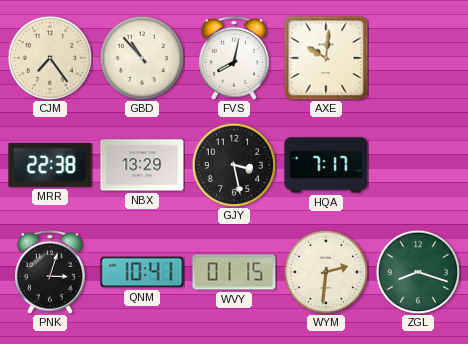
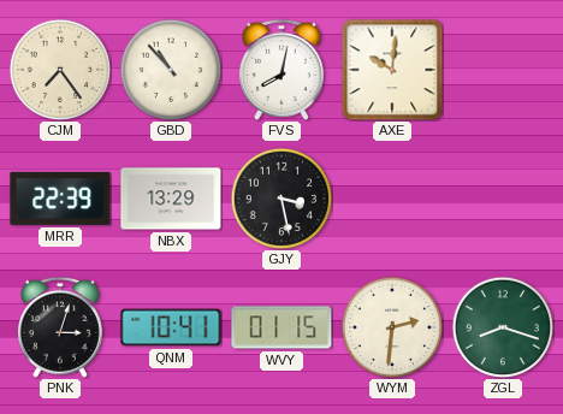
MRR: 22:38 -> 22:39
HQA: 7:17 -> none
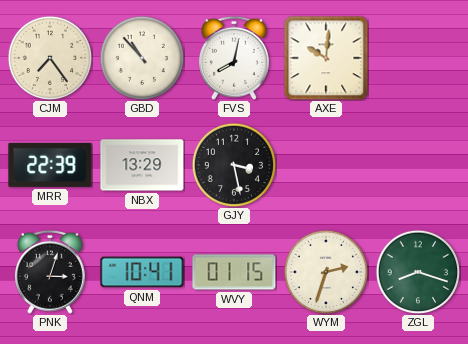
WYM: 2:31 -> 2:33
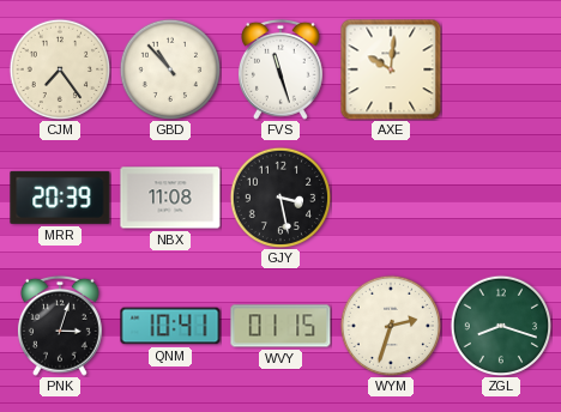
FVS: 8:02 -> 11:27
MRR: 22:39 -> 20:39
NBX: 13:29 -> 11:08
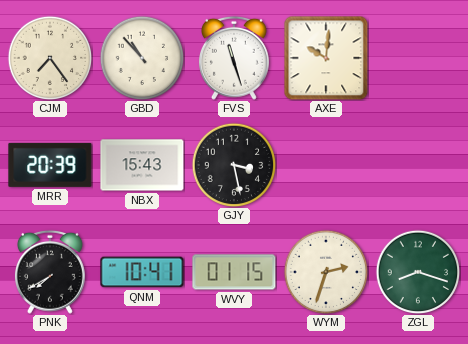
NBX: 11:08 -> 15:43
PNK: 3:03 -> 7:40
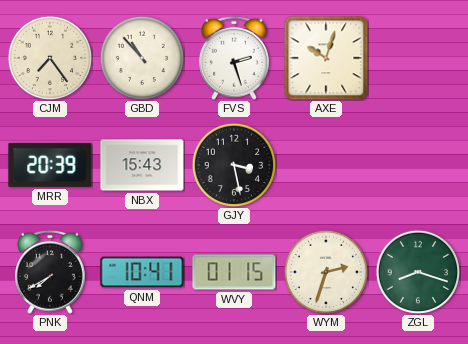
FVS: 11:27 -> 2:27
AXE: 10:01 -> 10:03
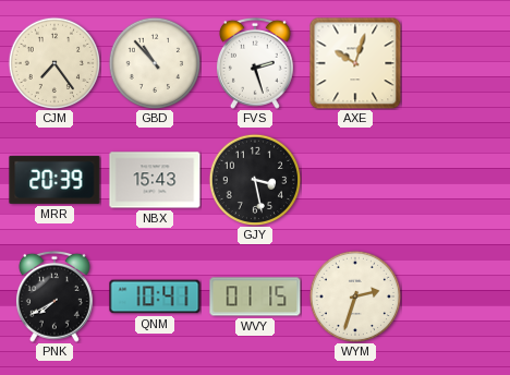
ZGL: 8:18 -> none
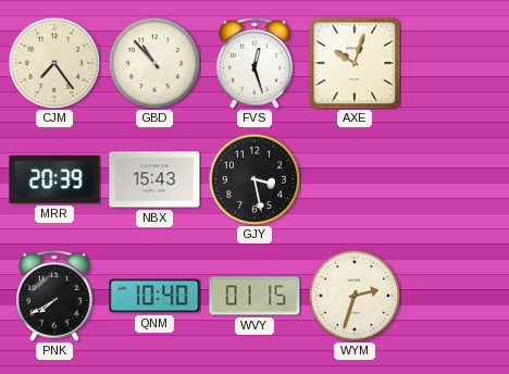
FVS: 2:27 -> 12:27
QNM: 10:41 -> 10:40
